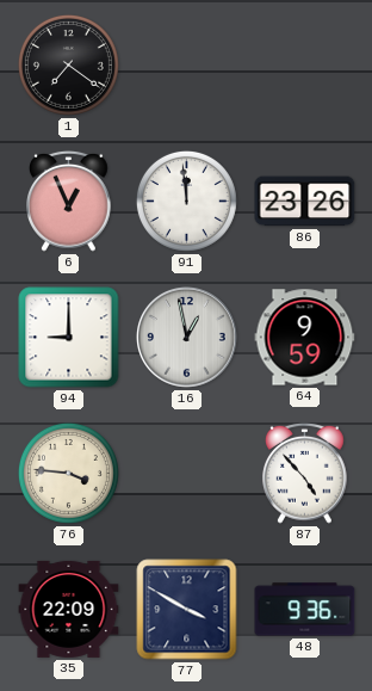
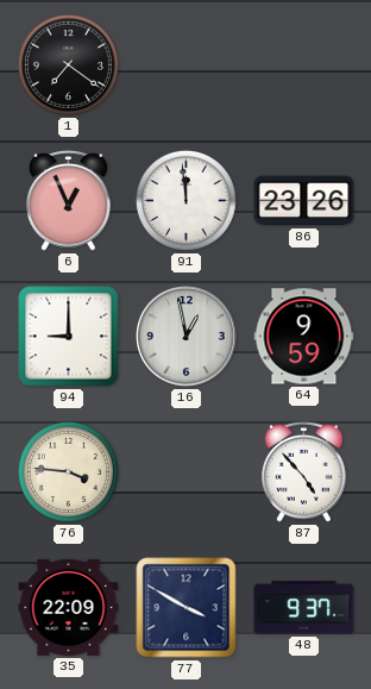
48: 9:36 -> 9:37
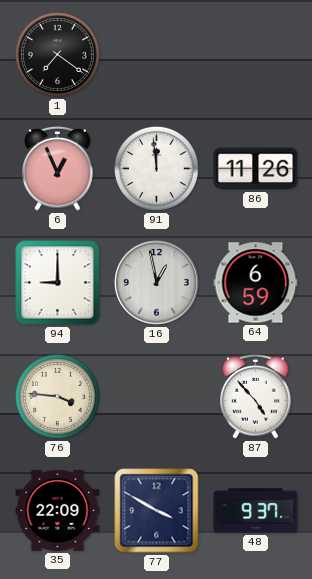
86: 23:26 -> 11:26
64: 9:59 -> 6:59
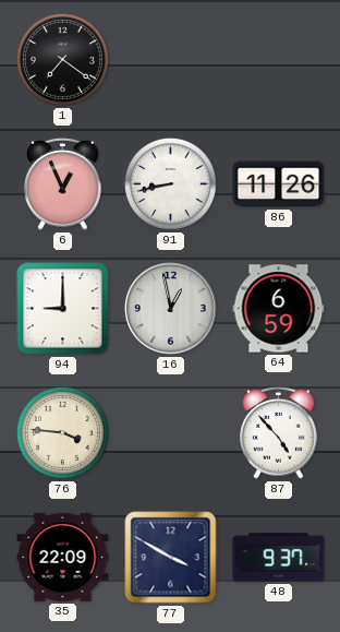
91: 11:59 -> 8:43
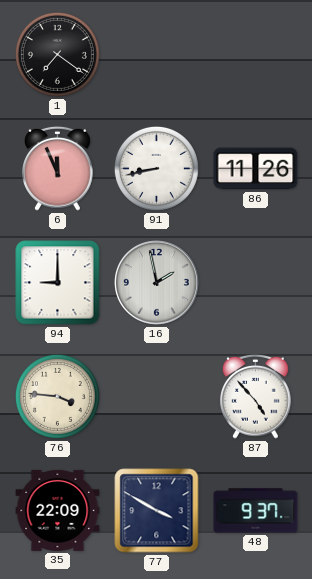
6: 12:56 -> 11:56
16: 12:58 -> 1:58
64: 6:59 -> none
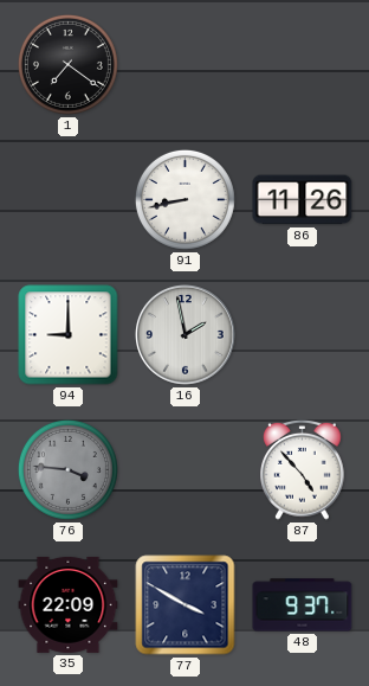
6: 11:56 -> none
76 dial: cream -> grey
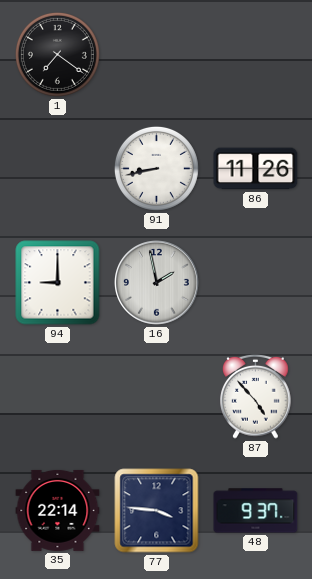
76: 3:46 -> none
35: 22:09 -> 22:14
77: 3:50 -> 3:46
